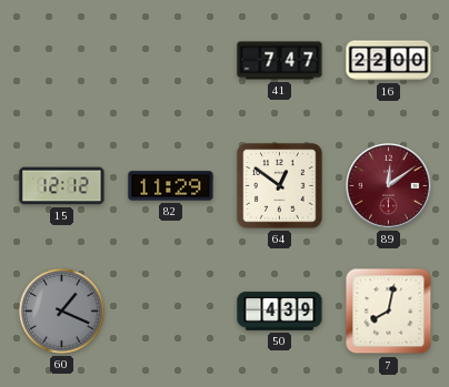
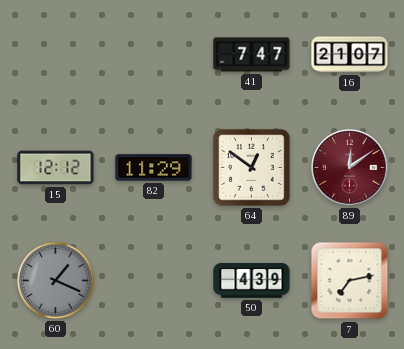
16: 22:00 -> 21:07
7: 8:02 -> 7:13
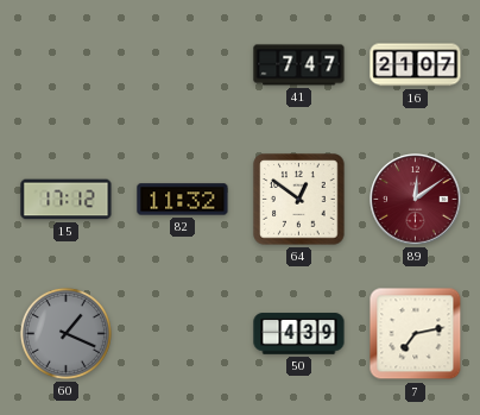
15: 12:12 -> 17:12
82: 11:29 -> 11:32
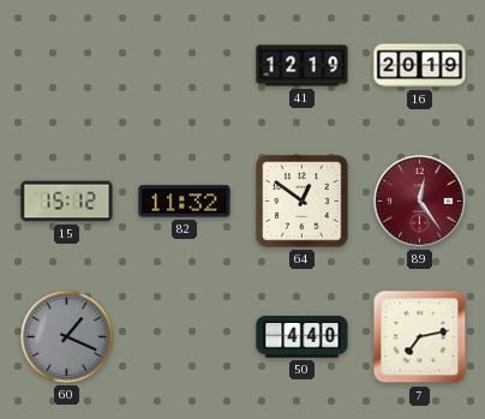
41: 7:47 -> 12:19
16: 21:07 -> 20:19
15: 17:12 -> 15:12
89: 12:09 -> 12:24
50: 4:39 -> 4:40
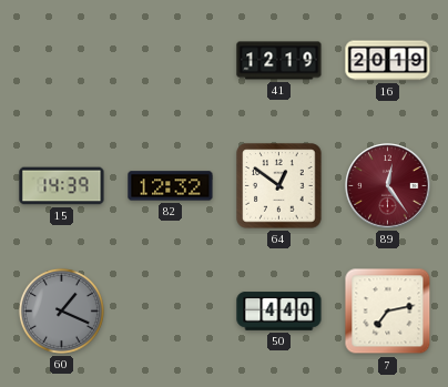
15: 15:12 -> 14:39
82: 11:32 -> 12:32
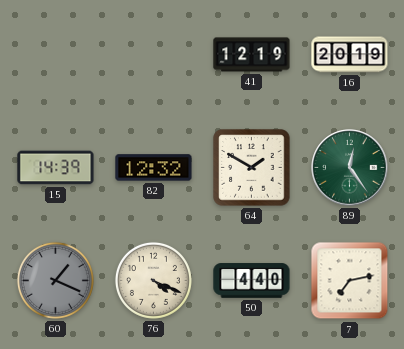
64: 12:51 -> 1:50
89 dial: burgundy -> green
76: none -> 4:19
